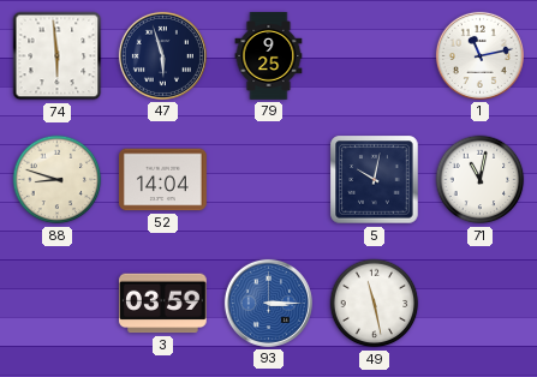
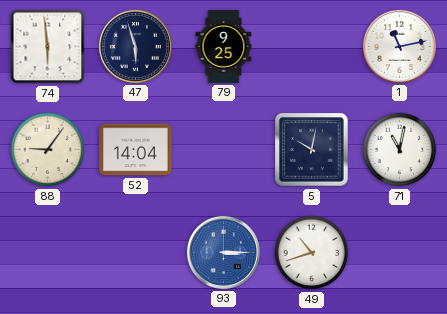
88: 8:48 -> 9:06
3: 03:59 -> none
49: 11:28 -> 10:42
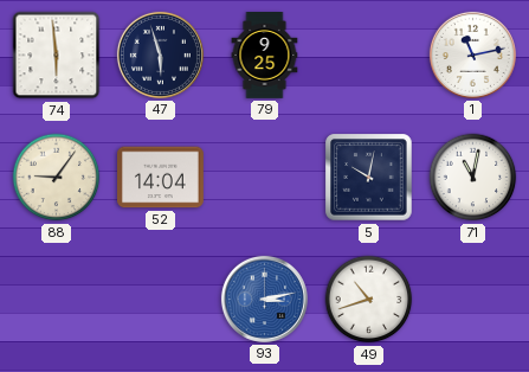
93: 3:15 -> 3:13
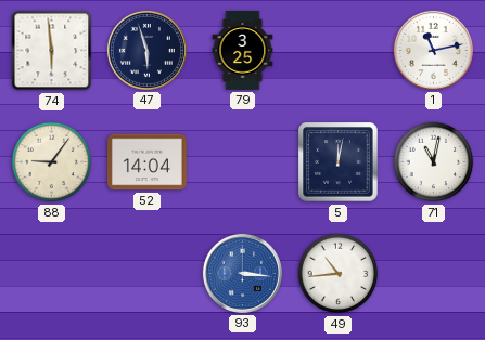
79: 9:25 -> 3:25
5: 10:02 -> 12:02
93: 3:13 -> 3:16
49: 10:42 -> 10:44
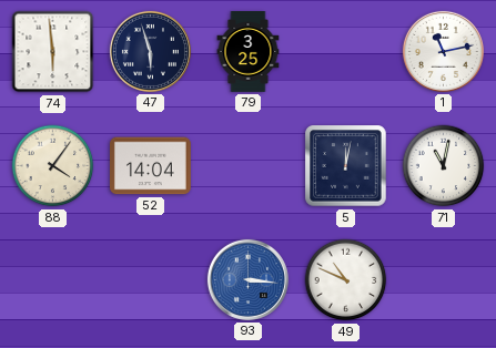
88: 9:06 -> 4:06
49: 10:44 -> 10:49
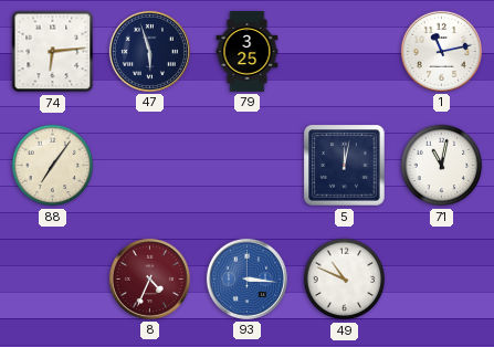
74: 5:59 -> 6:14
88: 4:06 -> 7:06
52: 14:04 -> none
8: none -> 4:34
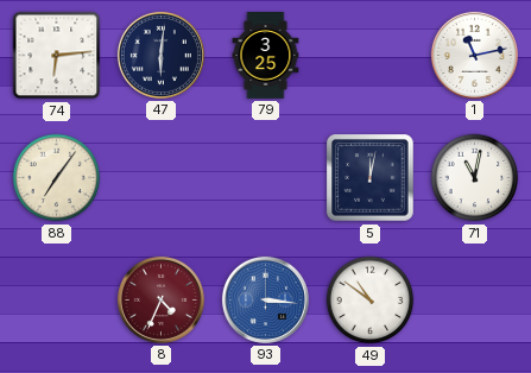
47: 5:57 -> 6:01
49: 10:49 -> 10:51
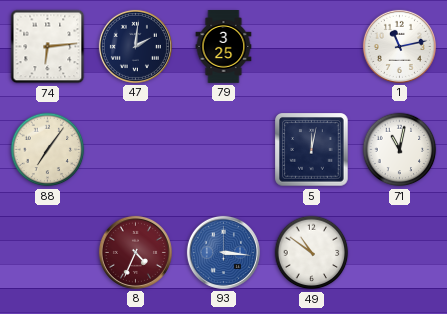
47: 6:01 -> 2:01
